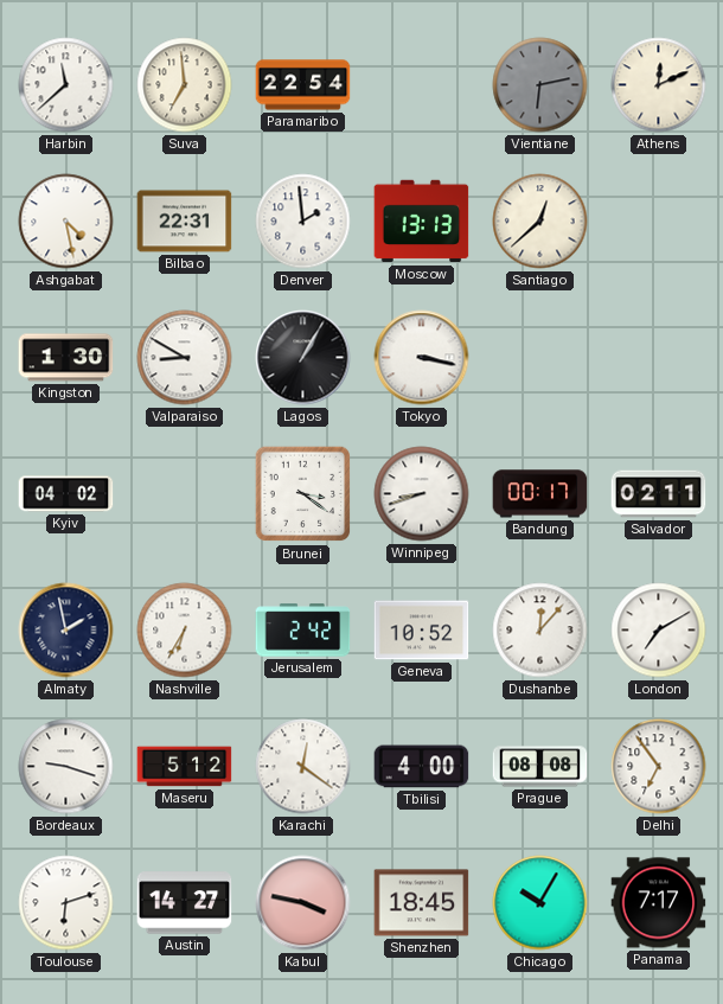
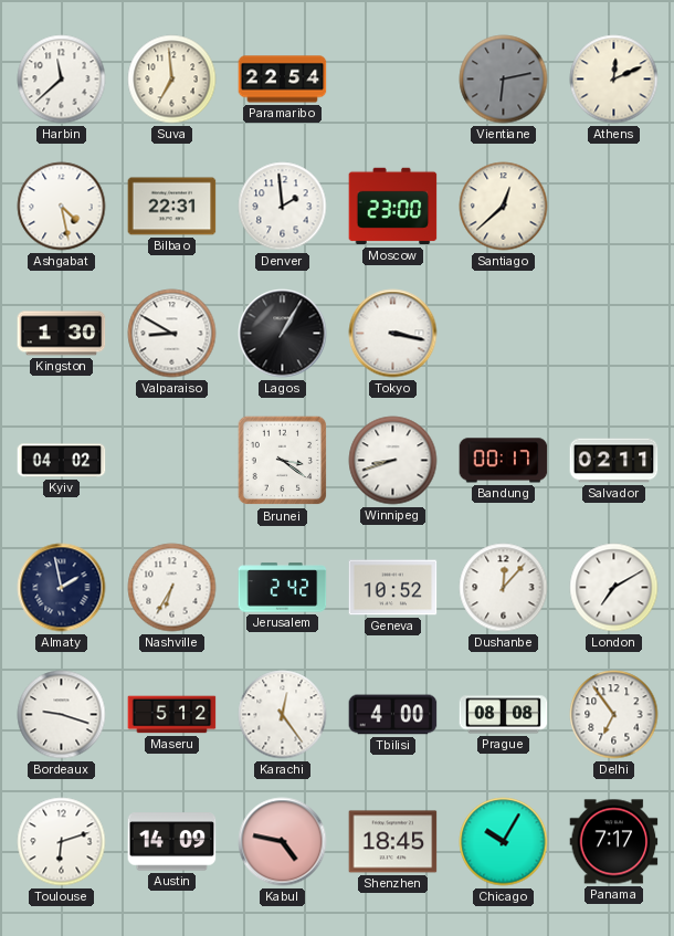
Moscow: 13:13 -> 23:00
Karachi: 12:21 -> 12:24
Austin: 14:27 -> 14:09
Kabul: 3:47 -> 4:47
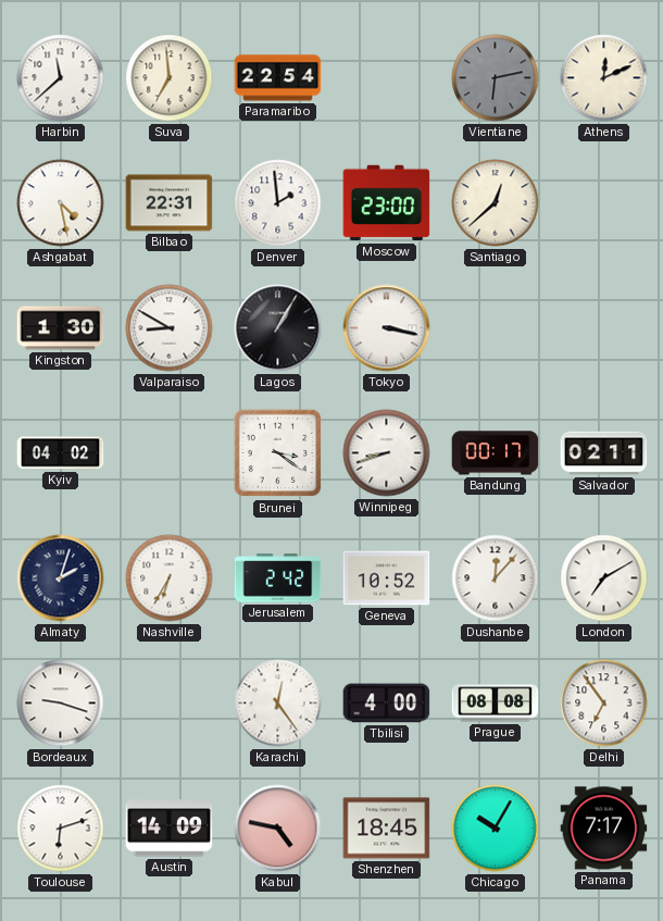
Almaty: 1:58 -> 2:03
Maseru: 5:12 -> none
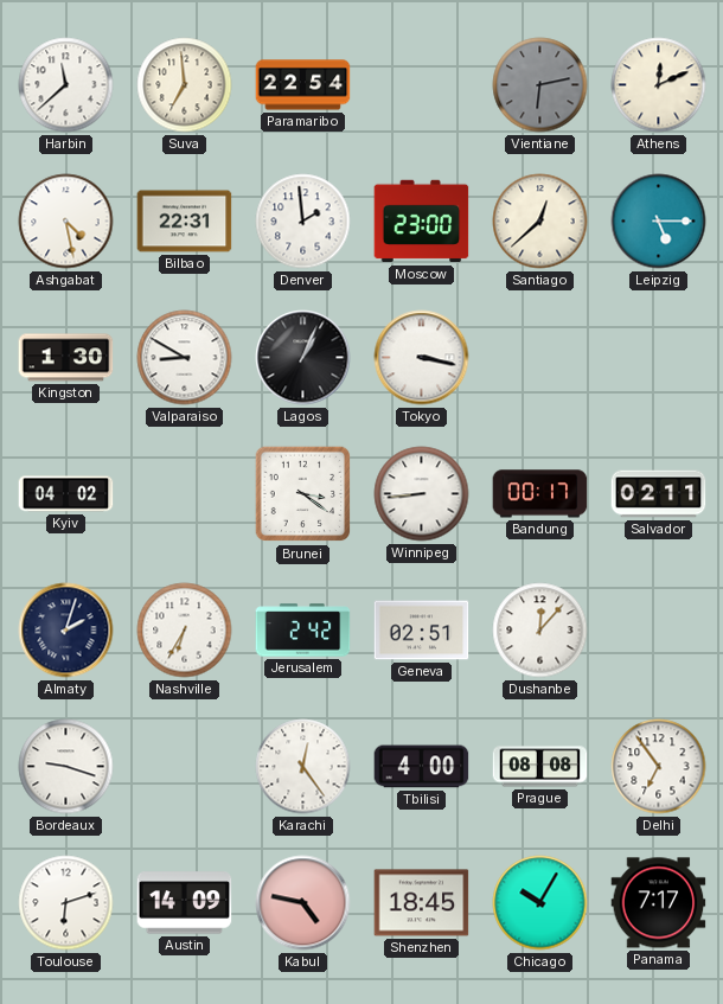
Leipzig: none -> 5:15
Lagos: 1:05 -> 1:04
Winnipeg: 8:42 -> 8:44
Geneva: 10:52 -> 02:51
London: 7:10 -> none
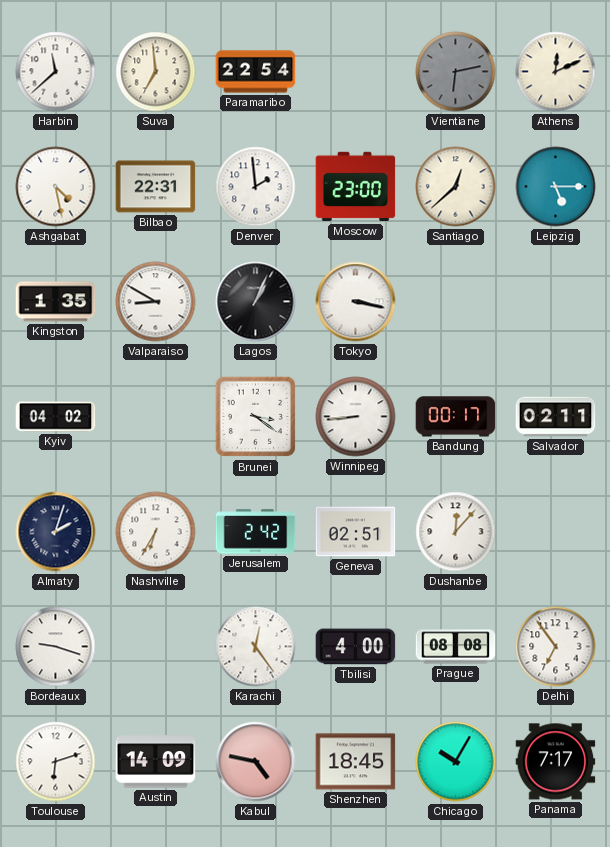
Kingston: 1:30 -> 1:35
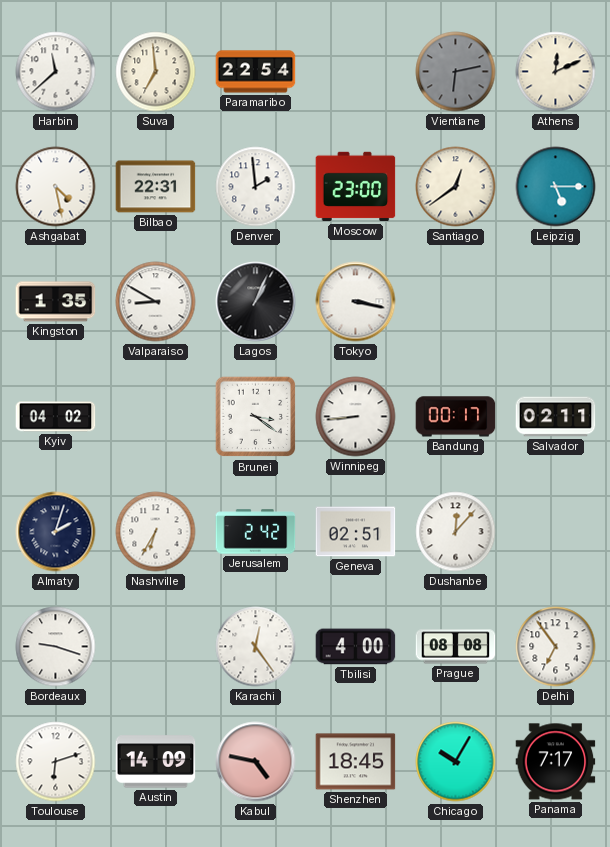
Santiago: 12:38 -> 12:39
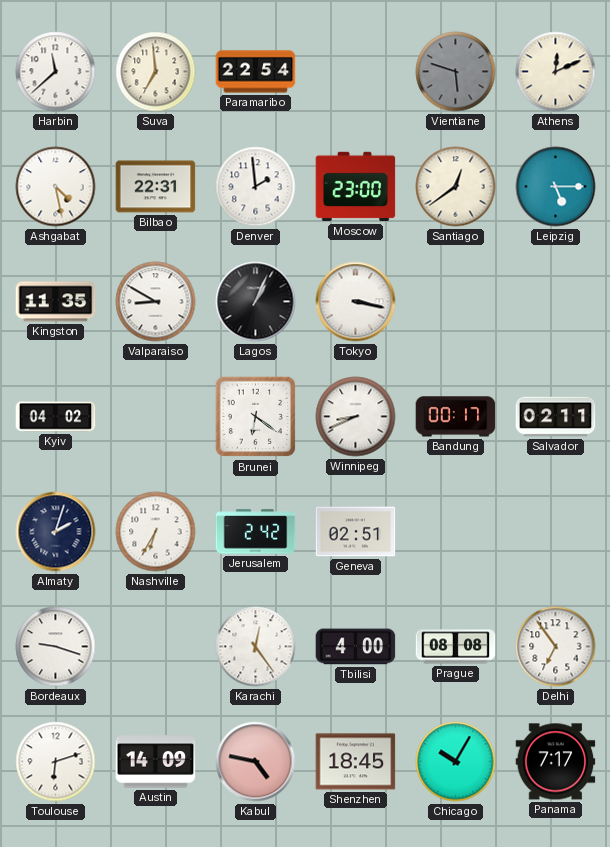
Vientiane: 6:13 -> 5:48
Kingston: 1:35 -> 11:35
Brunei: 3:21 -> 6:21
Winnipeg: 8:44 -> 8:41
Dushanbe: 12:07 -> none
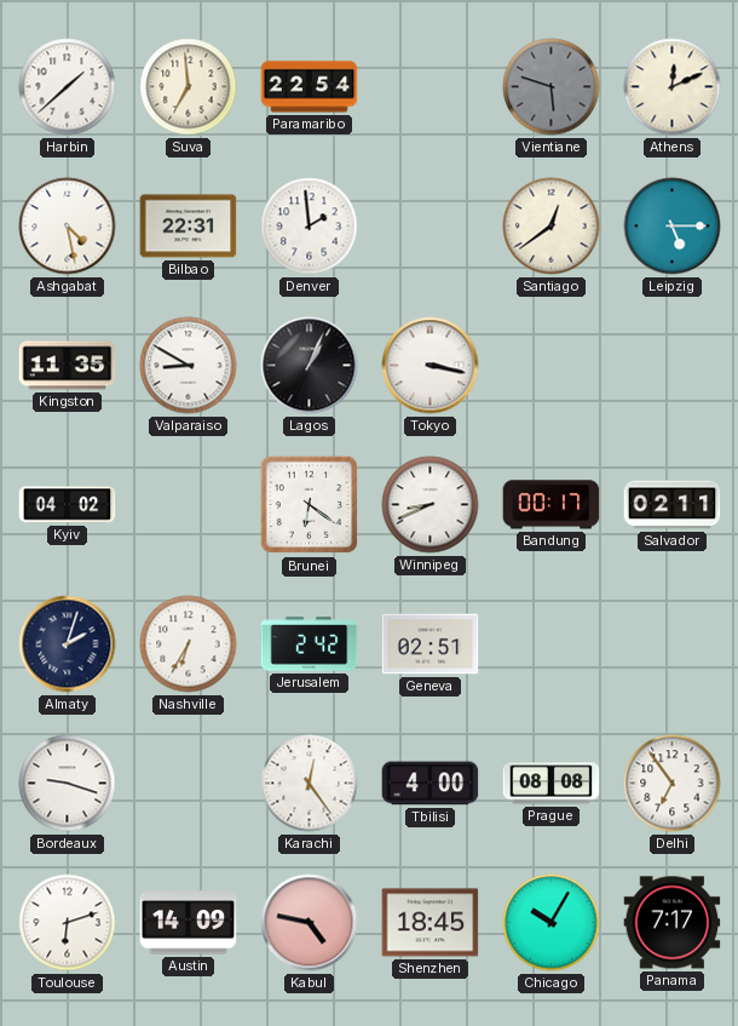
Harbin: 11:38 -> 1:38
Moscow: 23:00 -> none
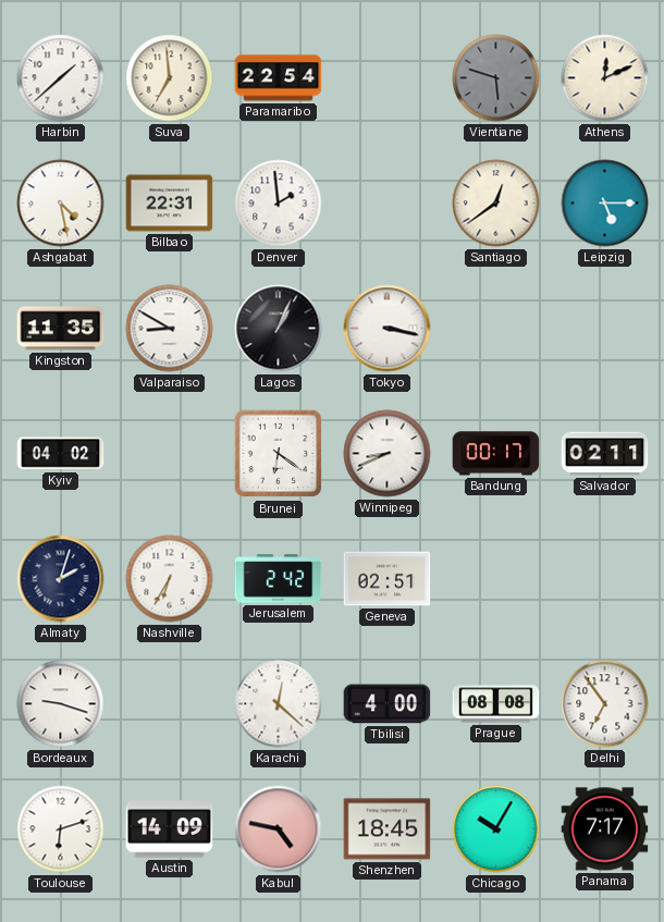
Karachi: 12:24 -> 12:22
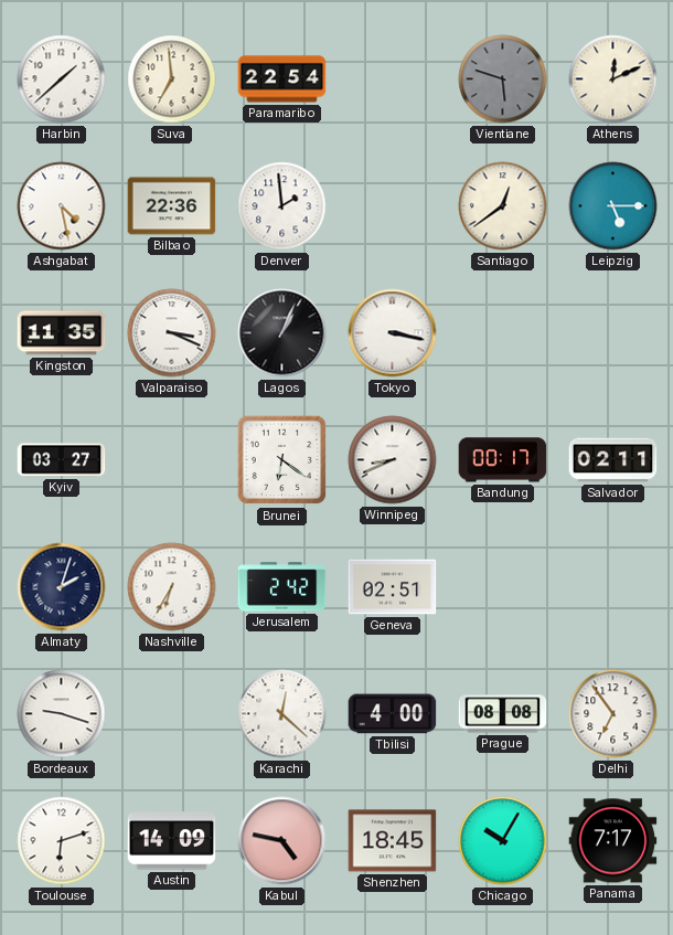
Bilbao: 22:31 -> 22:36
Valparaiso: 8:50 -> 3:19
Kyiv: 04:02 -> 03:27
